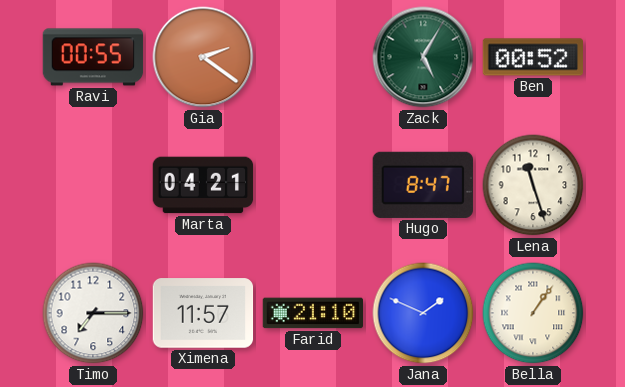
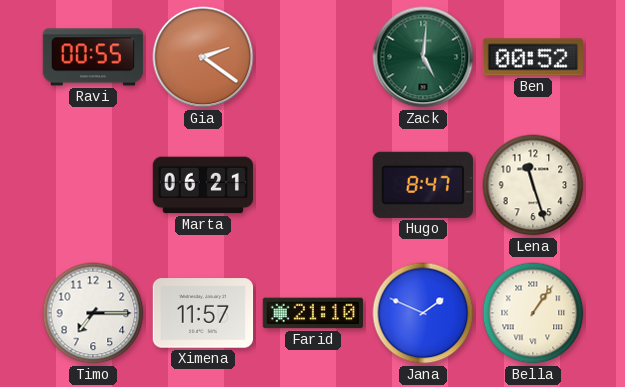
Zack: 5:05 -> 5:01
Marta: 04:21 -> 06:21
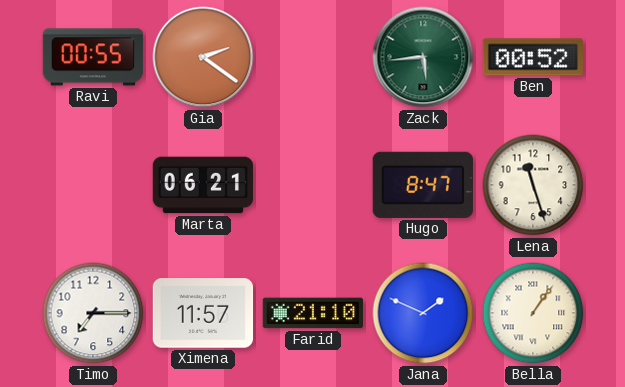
Zack: 5:01 -> 5:44
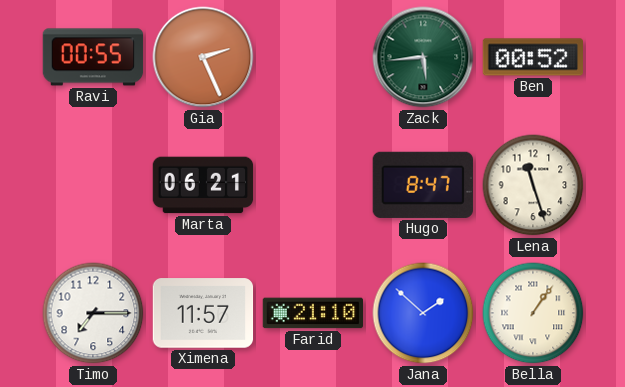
Gia: 2:21 -> 2:26
Jana: 1:49 -> 1:52
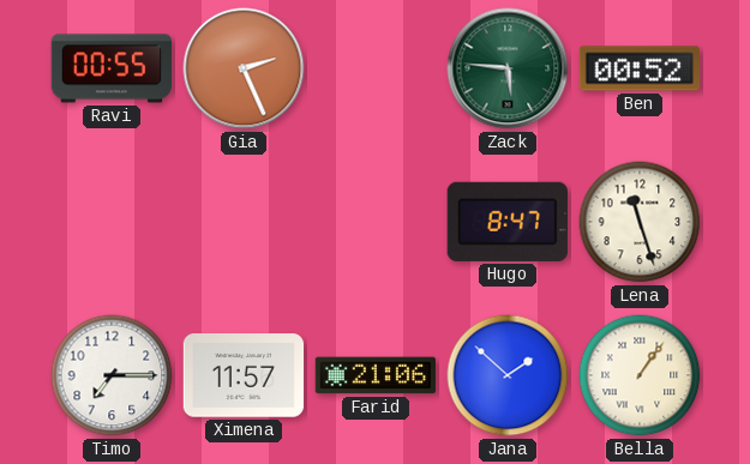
Zack: 5:44 -> 5:46
Marta: 06:21 -> none
Farid: 21:10 -> 21:06
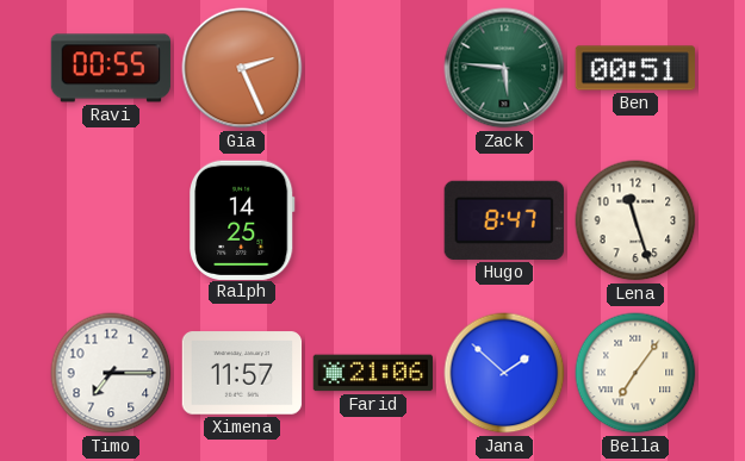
Ben: 00:52 -> 00:51
Ralph: none -> 14:25
Bella: 1:06 -> 7:06
